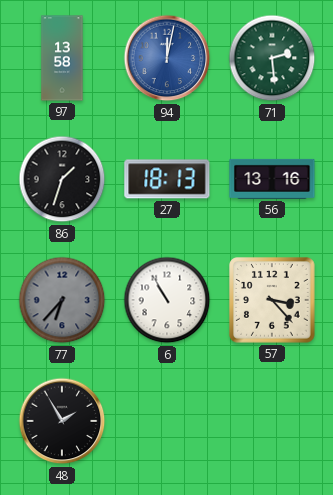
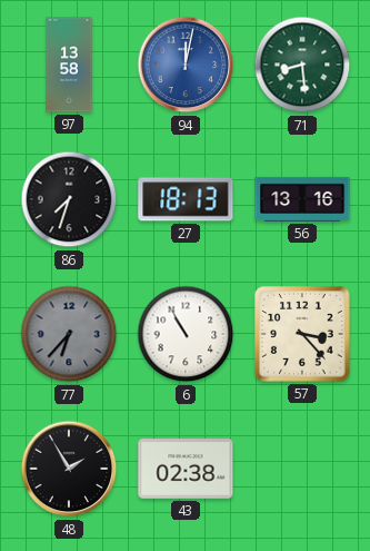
71: 2:29 -> 8:29
86: 1:33 -> 7:33
43: none -> 02:38
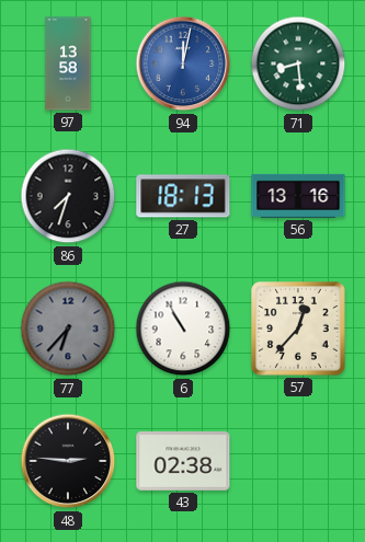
57: 3:23 -> 12:37
48: 1:55 -> 2:46
